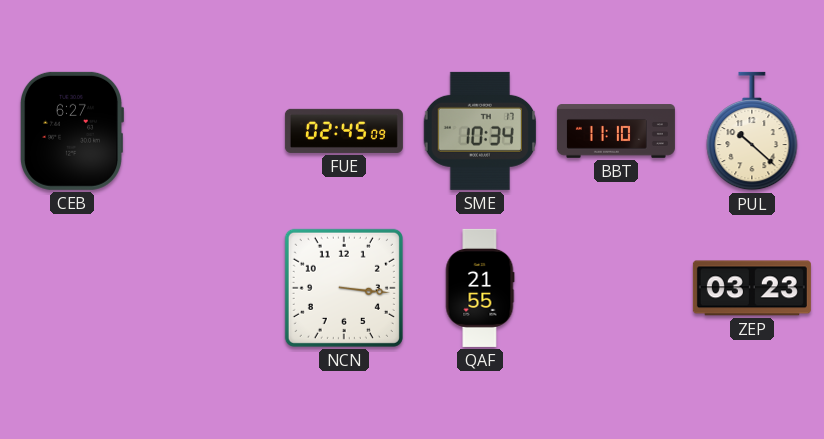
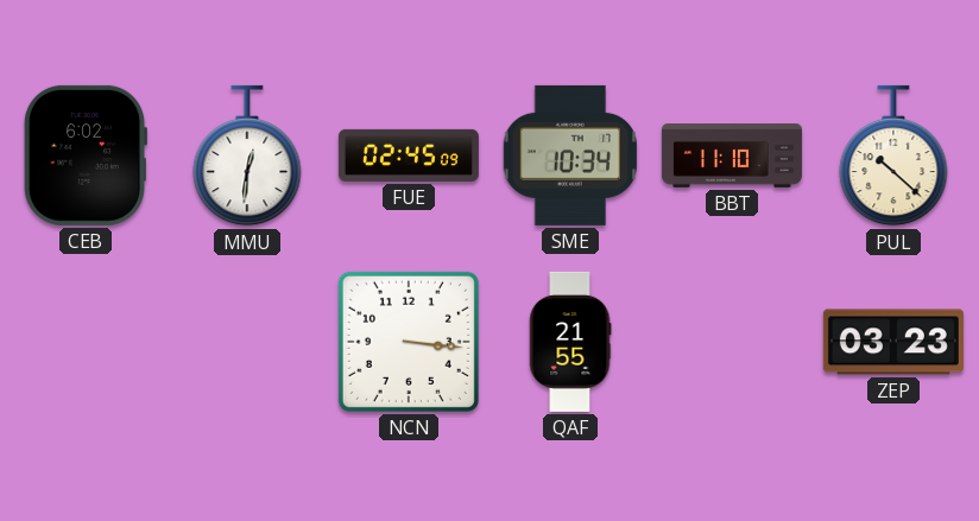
CEB: 6:27 -> 6:02
MMU: none -> 12:31
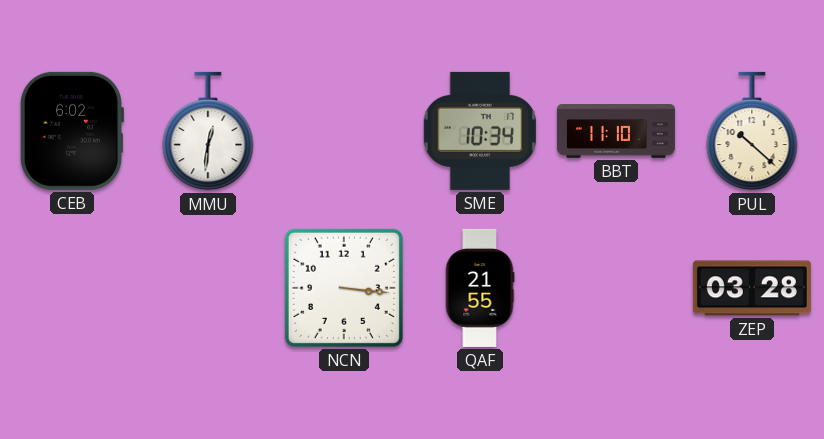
FUE: 02:45 -> none
ZEP: 03:23 -> 03:28
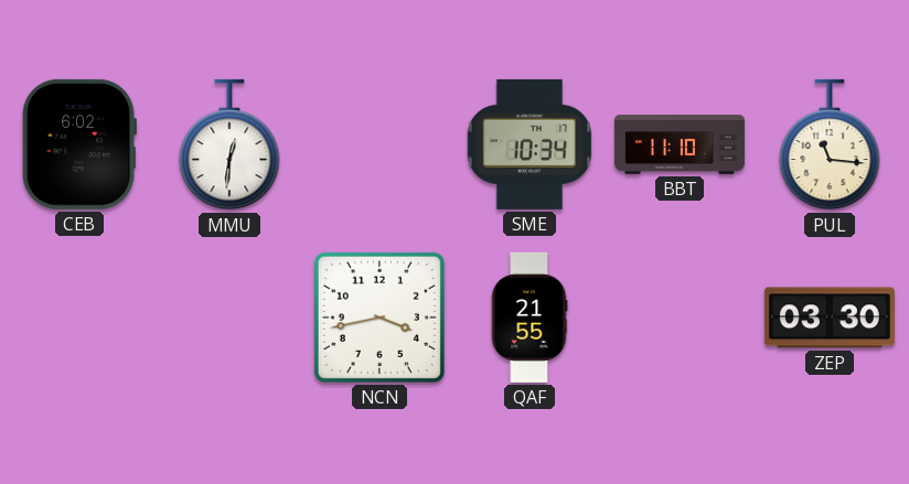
PUL: 10:22 -> 11:16
NCN: 3:16 -> 3:43
ZEP: 03:28 -> 03:30
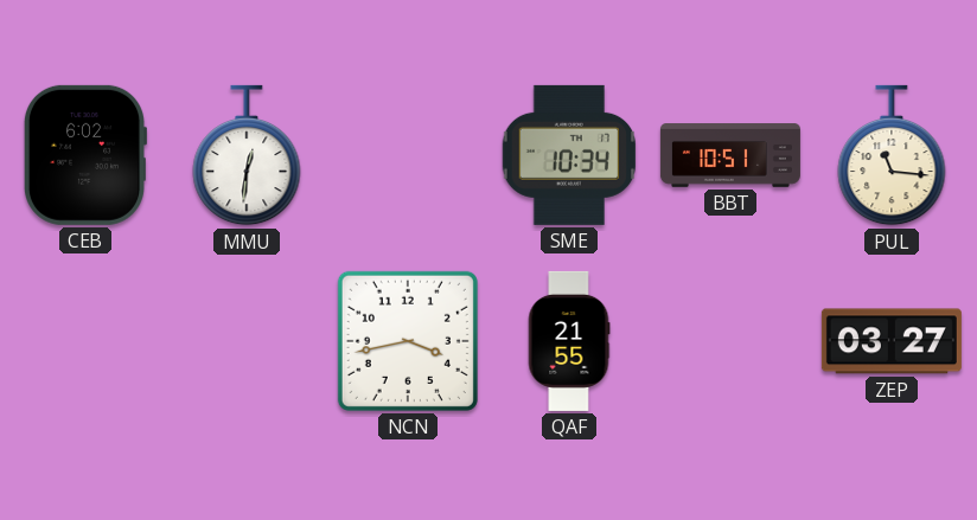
BBT: 11:10 -> 10:51
ZEP: 03:30 -> 03:27
